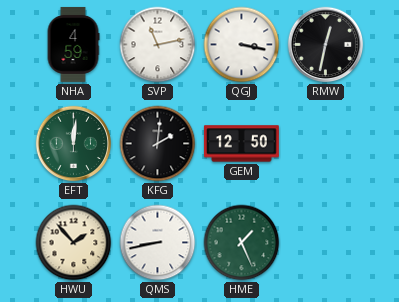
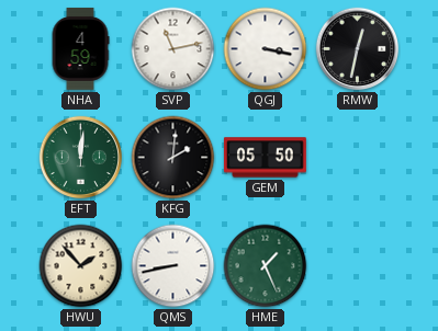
GEM: 12:50 -> 05:50
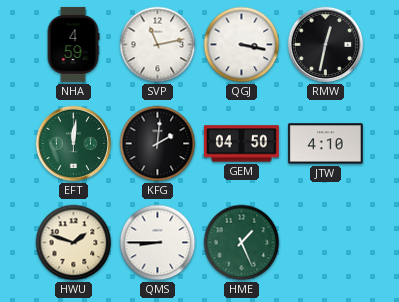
GEM: 05:50 -> 04:50
JTW: none -> 4:10
HWU: 1:53 -> 1:48
QMS: 8:43 -> 8:45
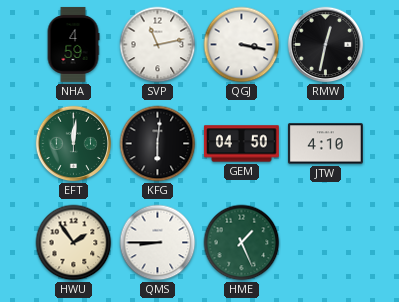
KFG: 2:01 -> 6:01
HWU: 1:48 -> 1:54
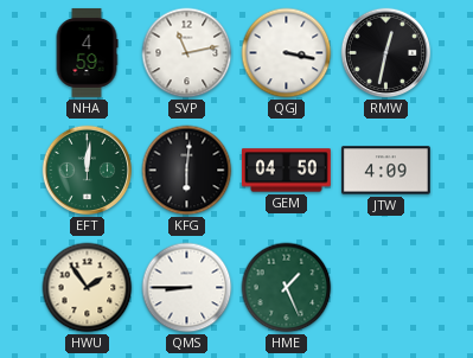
JTW: 4:10 -> 4:09
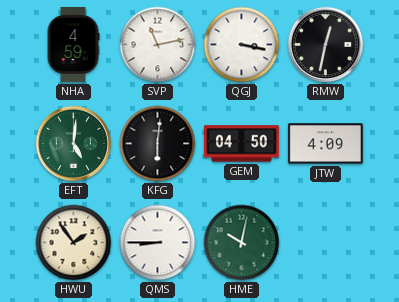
EFT: 12:01 -> 5:01
HME: 1:26 -> 10:02
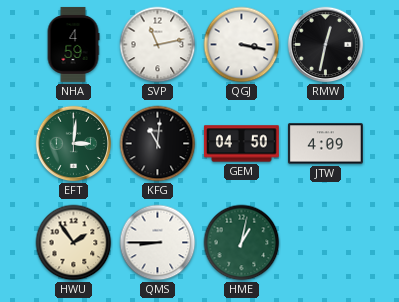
EFT: 5:01 -> 3:01
KFG: 6:01 -> 11:01
HME: 10:02 -> 1:02
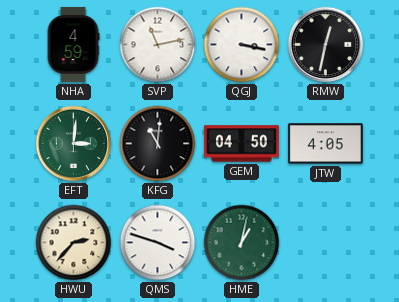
JTW: 4:09 -> 4:05
HWU: 1:54 -> 2:37
QMS: 8:45 -> 3:48
